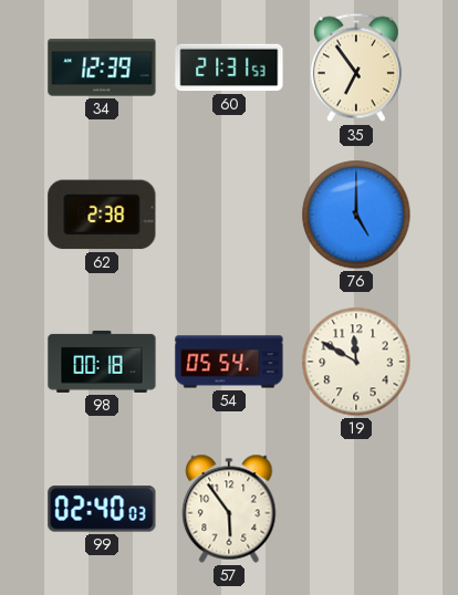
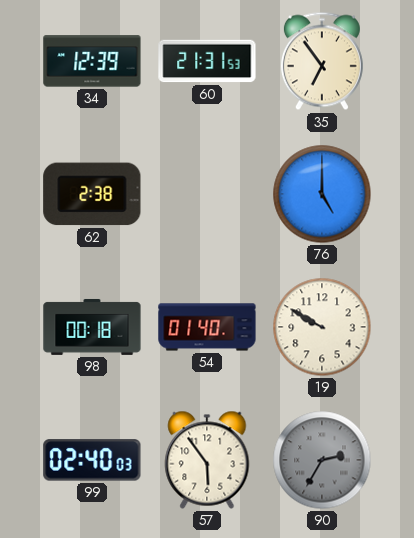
54: 05:54 -> 01:40
19: 11:50 -> 9:50
90: none -> 2:35
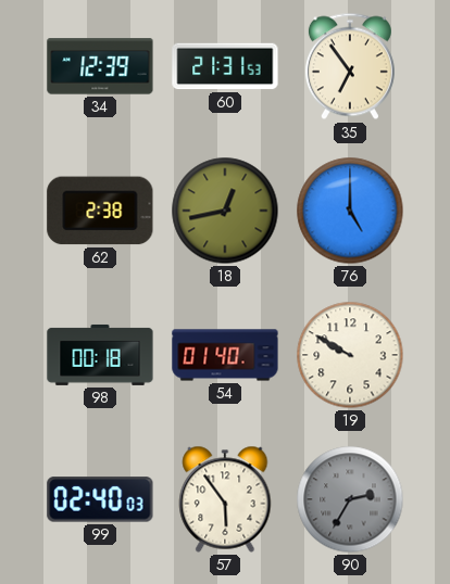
18: none -> 12:43
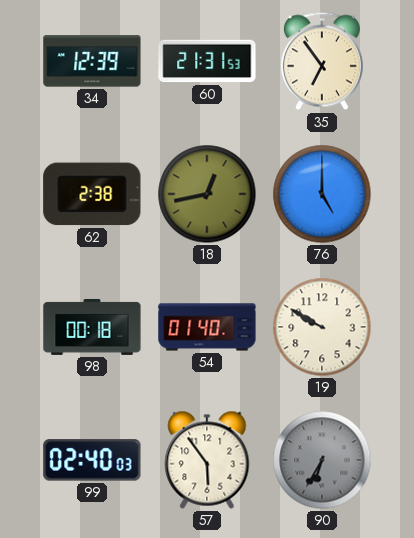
90: 2:35 -> 6:35
